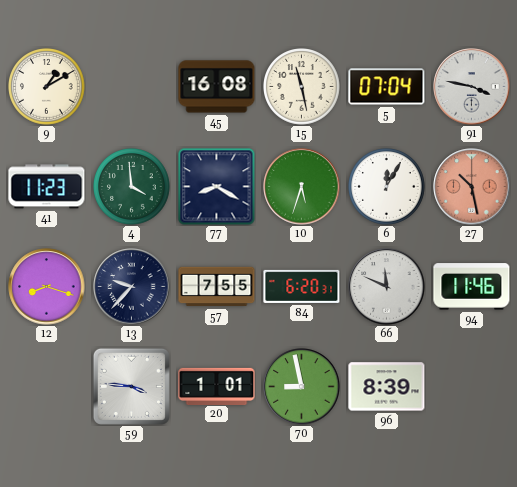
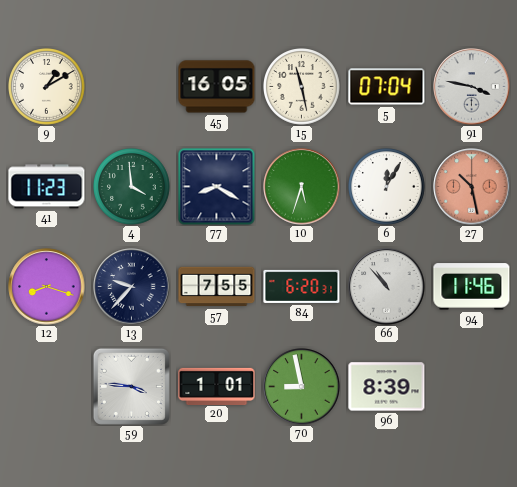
45: 16:08 -> 16:05
66: 11:49 -> 10:53
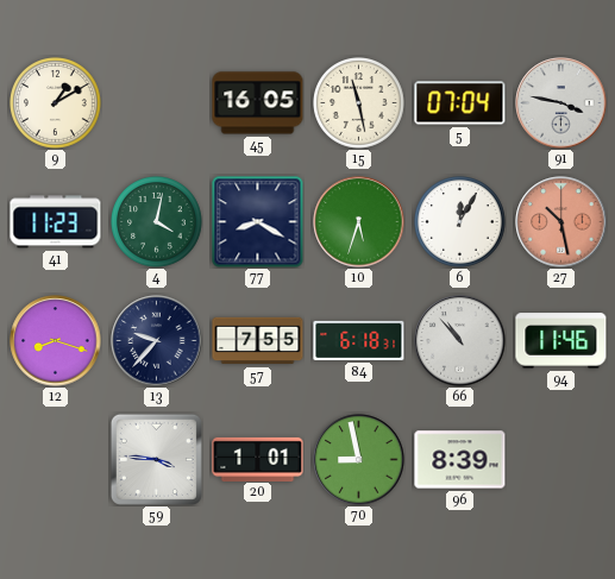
4: 3:59 -> 4:02
84: 6:20 -> 6:18
